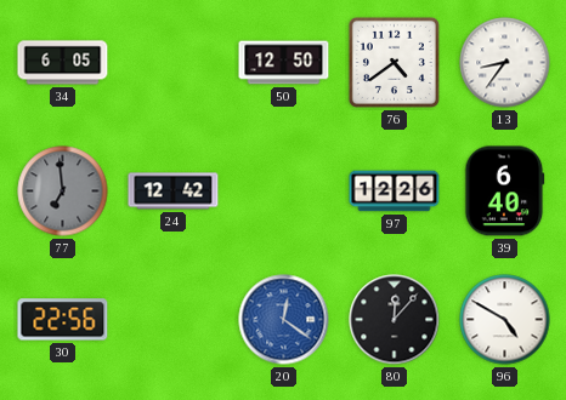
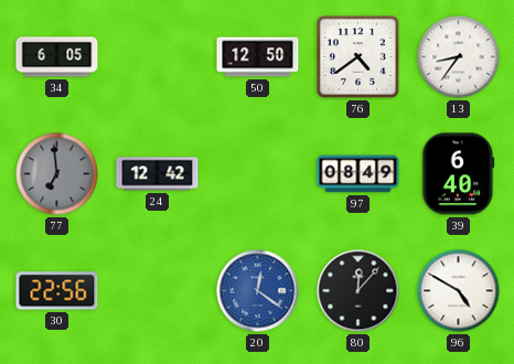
97: 12:26 -> 08:49
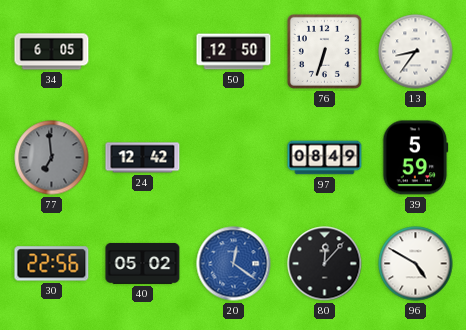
76: 4:39 -> 6:33
39: 6:40 -> 5:59
40: none -> 05:02
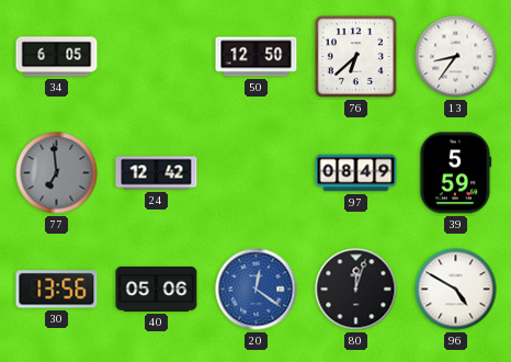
76: 6:33 -> 6:38
30: 22:56 -> 13:56
40: 05:02 -> 05:06
80: 12:07 -> 12:03
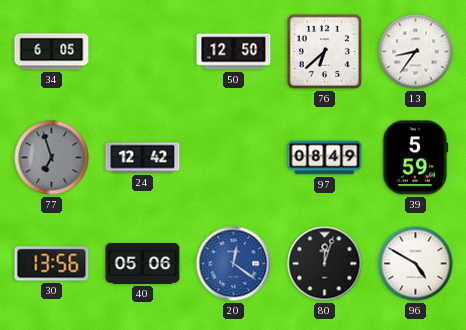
77: 6:59 -> 6:57
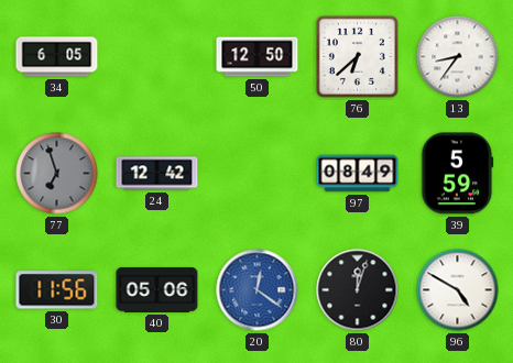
30: 13:56 -> 11:56
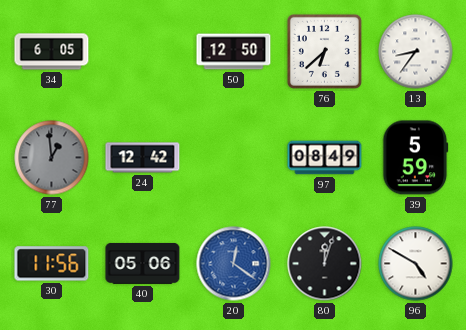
77: 6:57 -> 12:59
